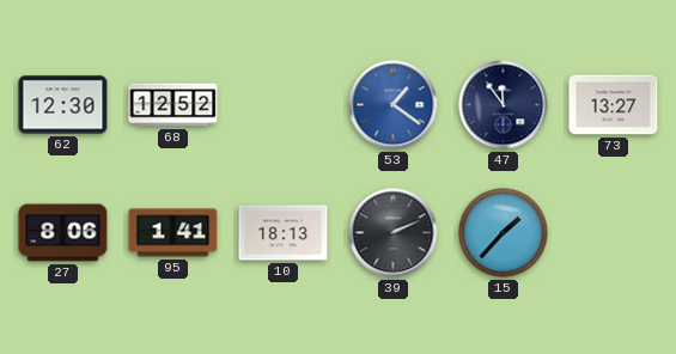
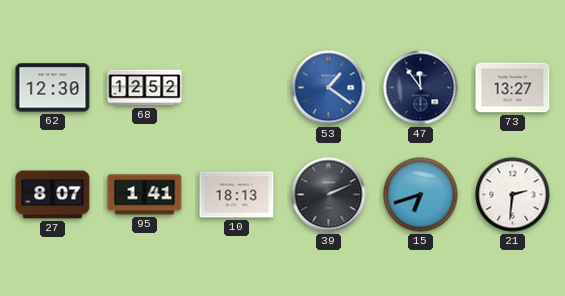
27: 8:06 -> 8:07
15: 1:37 -> 6:42
21: none -> 2:31
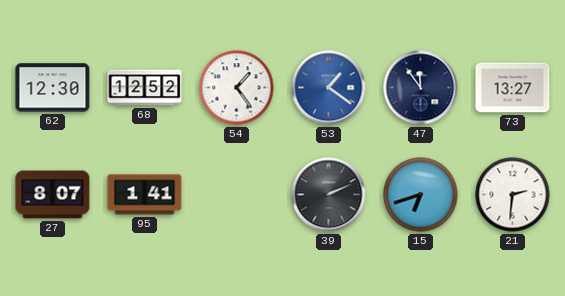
54: none -> 1:24
10: 18:13 -> none
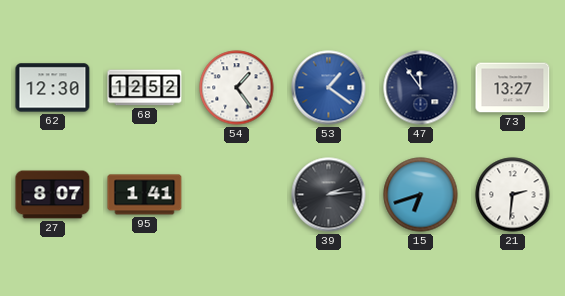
39: 2:11 -> 2:14
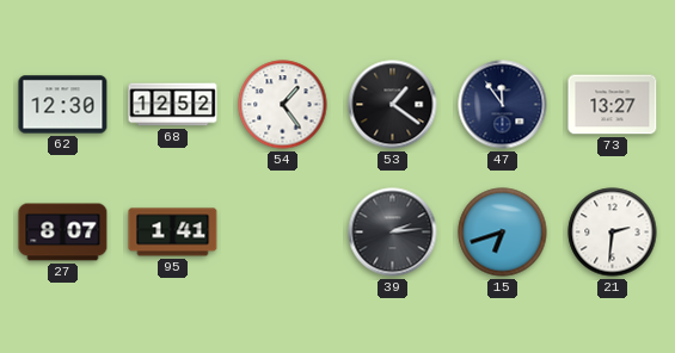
53 dial: blue -> black
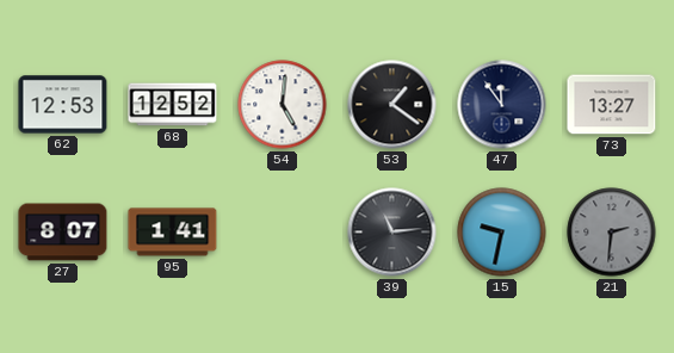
62: 12:30 -> 12:53
54: 1:24 -> 5:01
39: 2:14 -> 11:14
15: 6:42 -> 9:32
21 dial: white -> grey
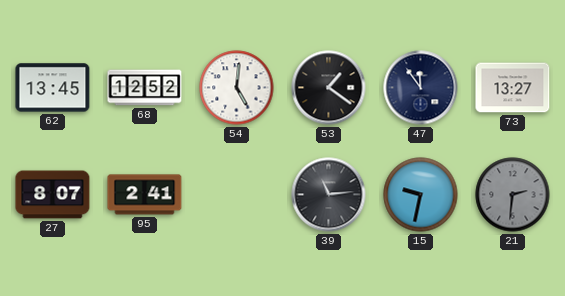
62: 12:53 -> 13:45
95: 1:41 -> 2:41
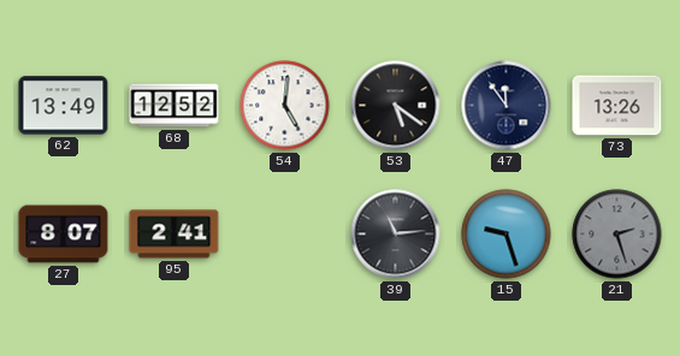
62: 13:45 -> 13:49
53: 1:21 -> 5:21
73: 13:27 -> 13:26
15: 9:32 -> 9:27
21: 2:31 -> 2:27
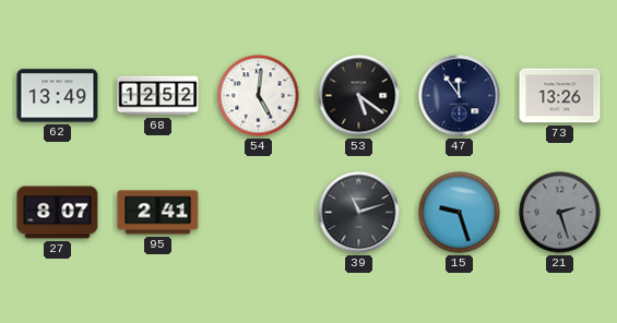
39: 11:14 -> 11:12
